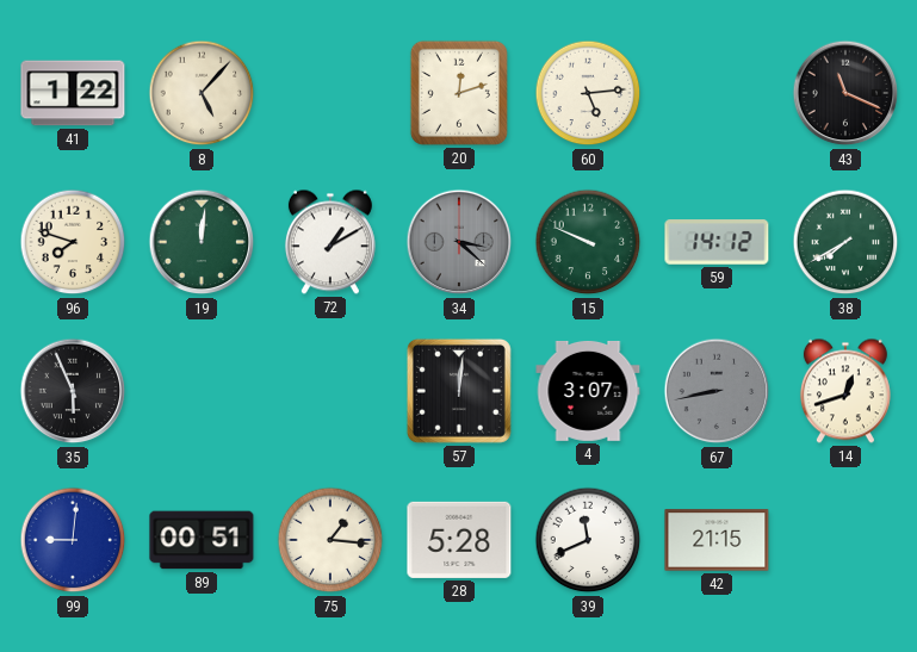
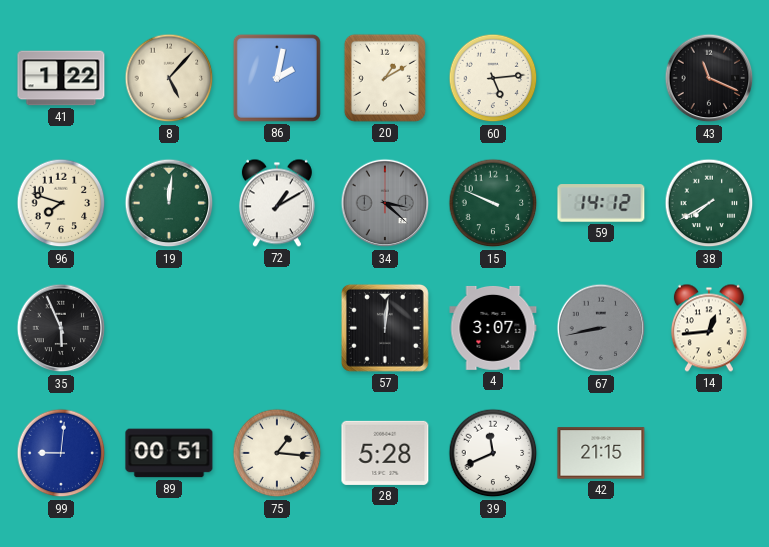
86: none -> 2:02
20: 12:12 -> 1:10
14: 12:42 -> 12:44
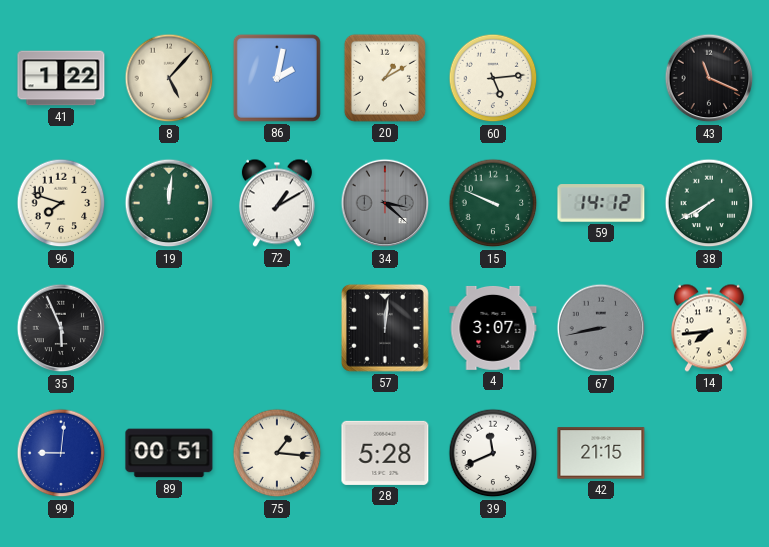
14: 12:44 -> 7:44
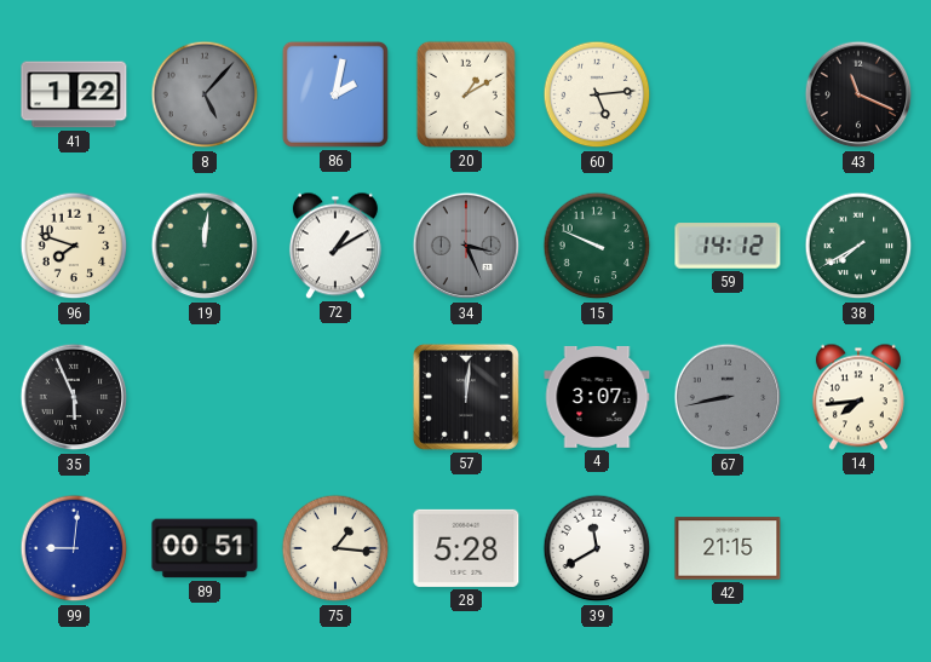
8 dial: cream -> grey
34: 3:22 -> 3:26
39: 11:41 -> 11:40
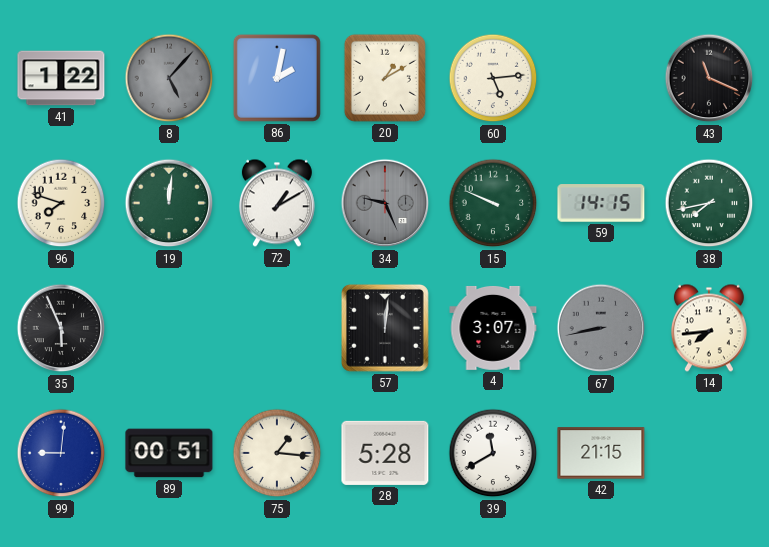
34: 3:26 -> 9:26
59: 14:12 -> 14:15
38: 7:40 -> 7:43
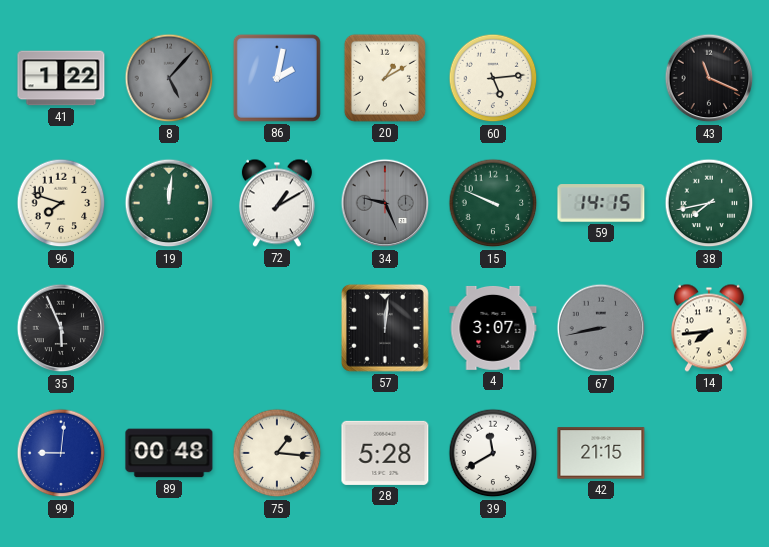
89: 00:51 -> 00:48
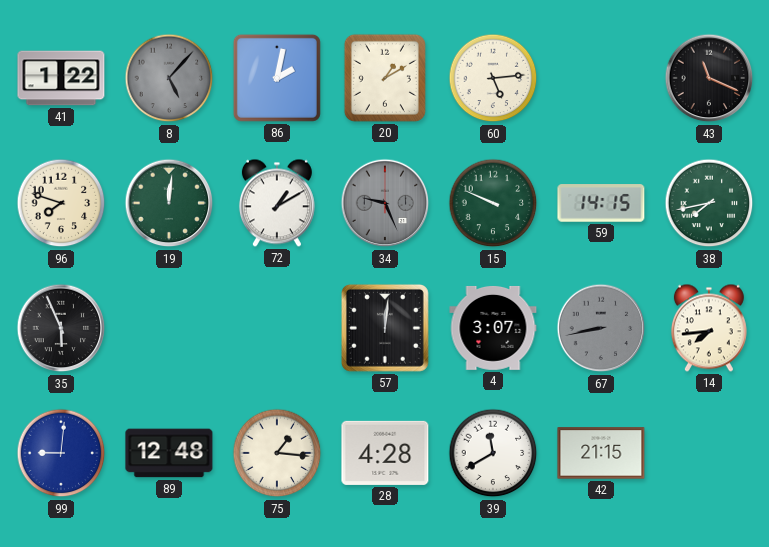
89: 00:48 -> 12:48
28: 5:28 -> 4:28
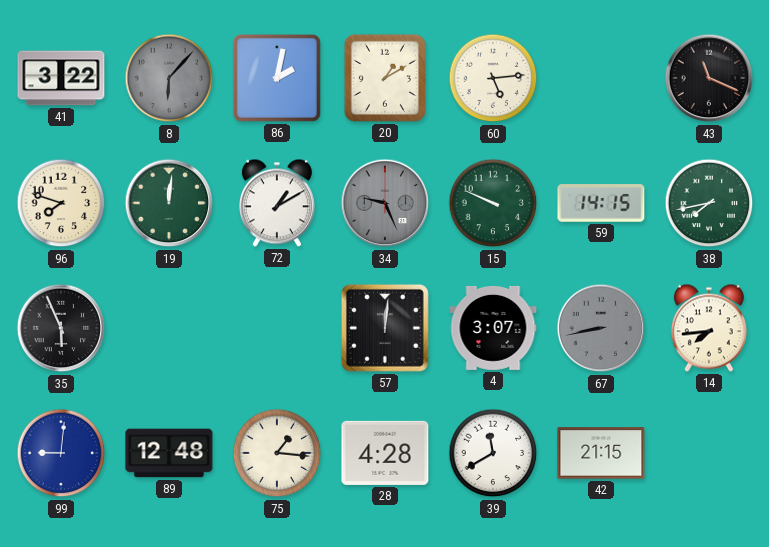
41: 1:22 -> 3:22
8: 5:07 -> 6:07
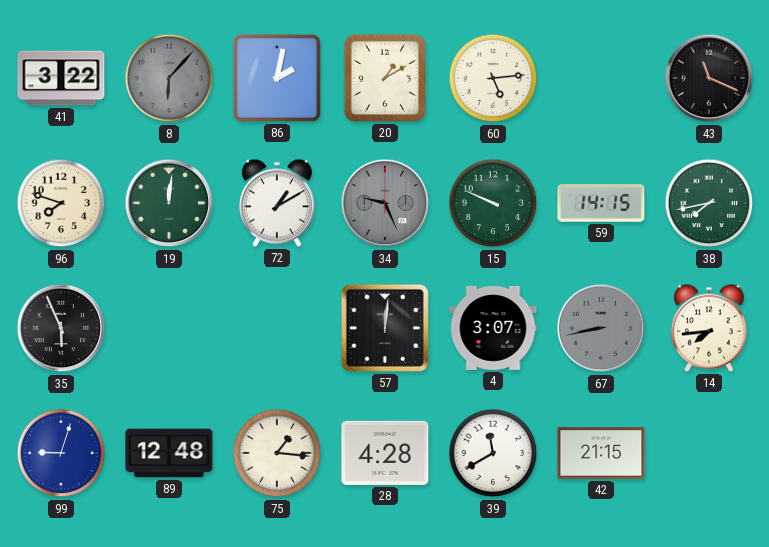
99: 9:01 -> 9:03
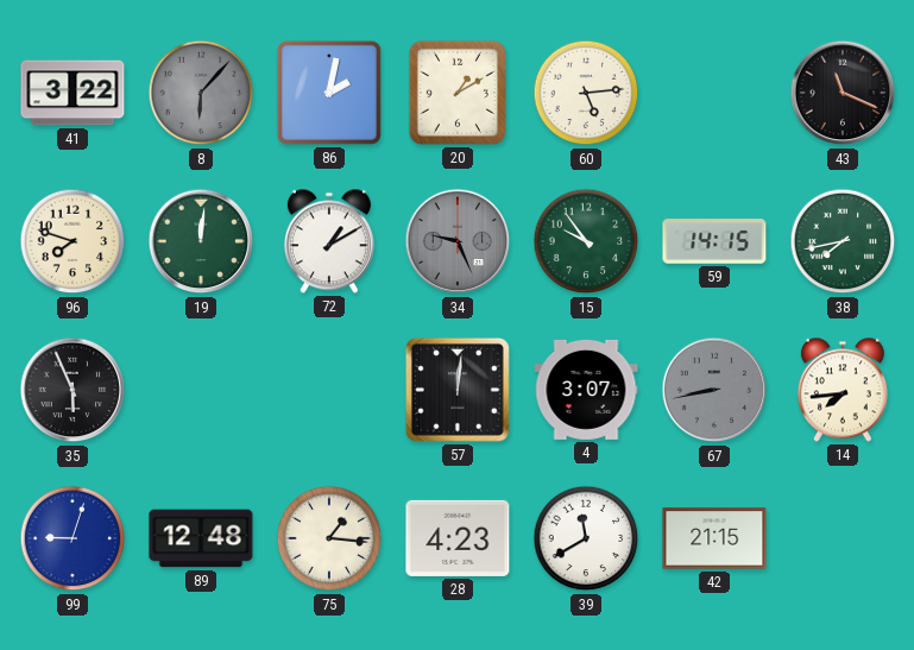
15: 9:49 -> 9:54
28: 4:28 -> 4:23
